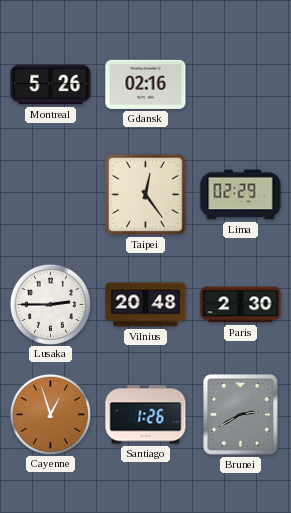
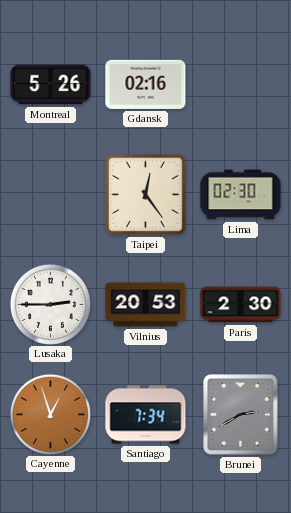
Lima: 02:29 -> 02:30
Vilnius: 20:48 -> 20:53
Santiago: 1:26 -> 7:34
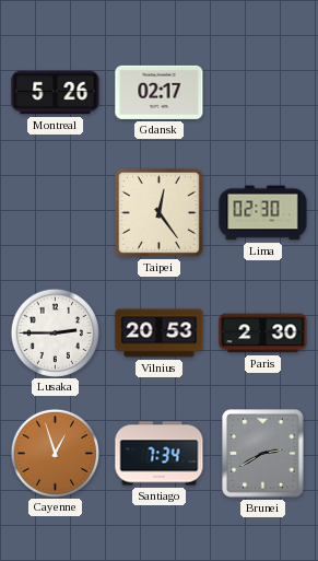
Gdansk: 02:16 -> 02:17
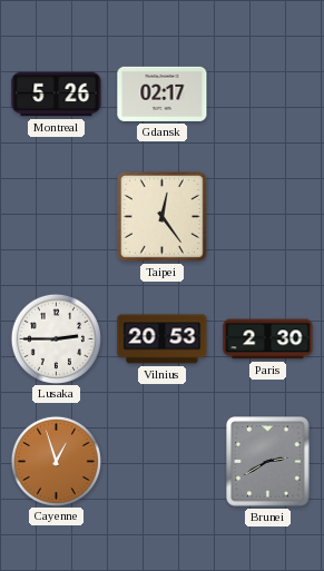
Lima: 02:30 -> none
Santiago: 7:34 -> none
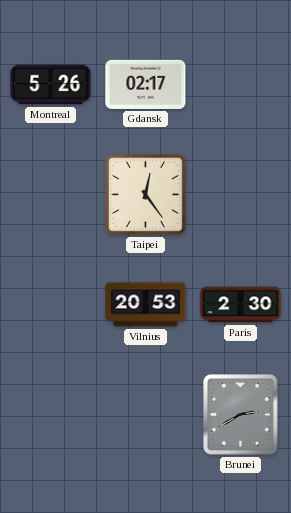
Lusaka: 2:45 -> none
Cayenne: 12:57 -> none
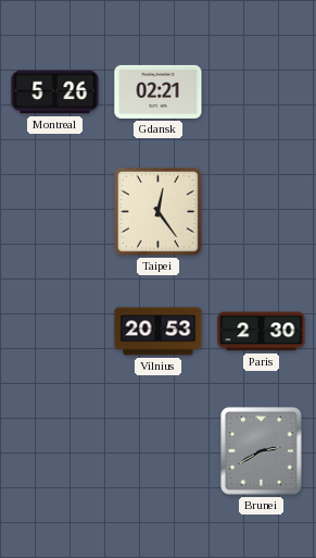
Gdansk: 02:17 -> 02:21
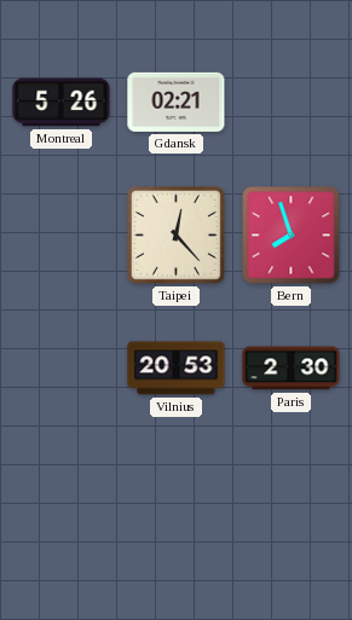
Taipei: 12:24 -> 12:23
Bern: none -> 7:57
Brunei: 2:40 -> none
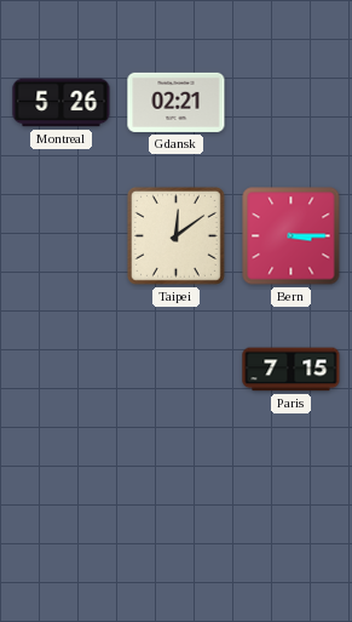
Taipei: 12:23 -> 12:09
Bern: 7:57 -> 3:15
Vilnius: 20:53 -> none
Paris: 2:30 -> 7:15
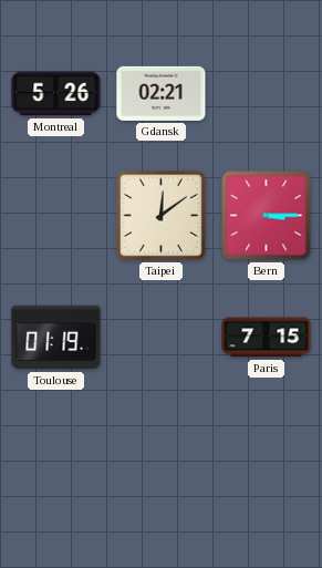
Toulouse: none -> 01:19
